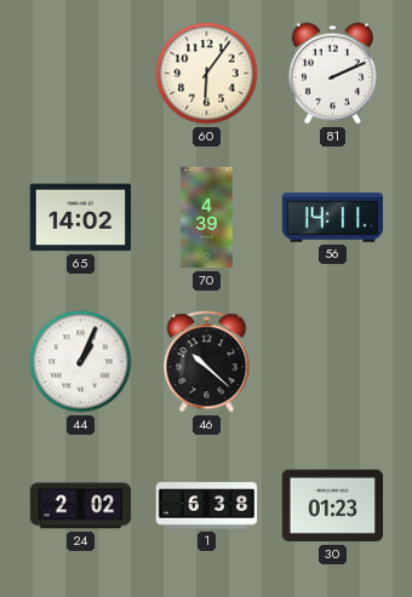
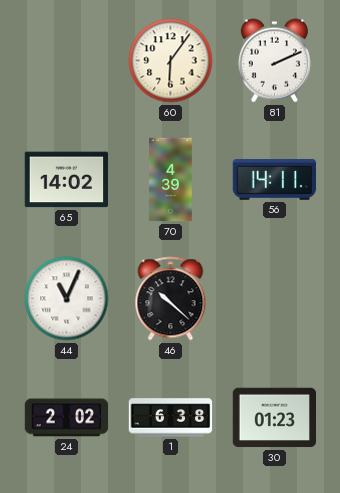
44: 1:04 -> 11:04
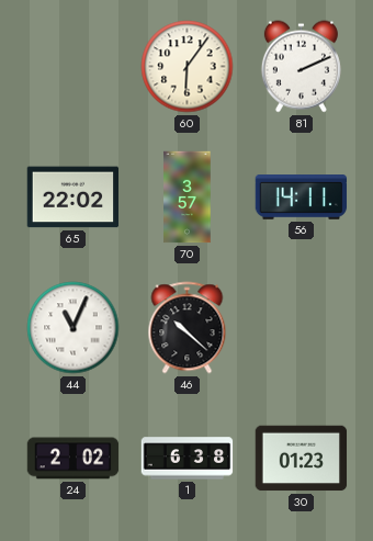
65: 14:02 -> 22:02
70: 4:39 -> 3:57
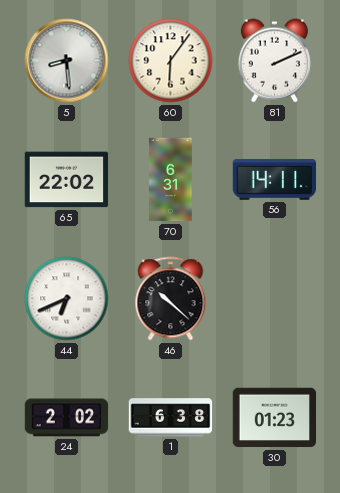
5: none -> 8:29
70: 3:57 -> 6:31
44: 11:04 -> 6:41
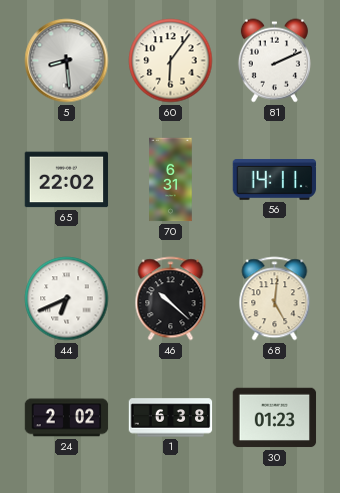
68: none -> 5:01
